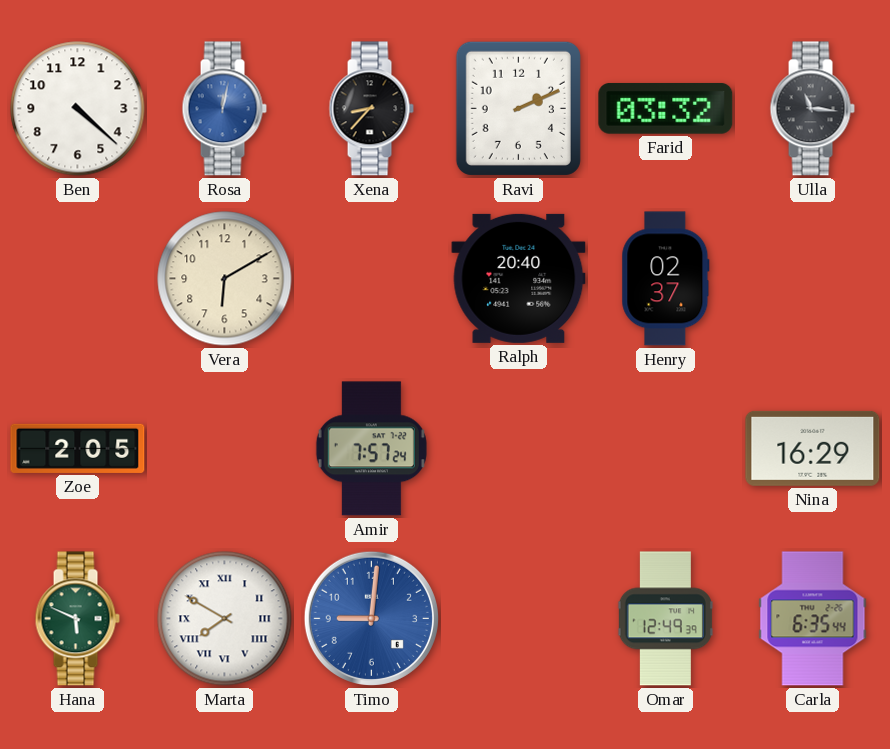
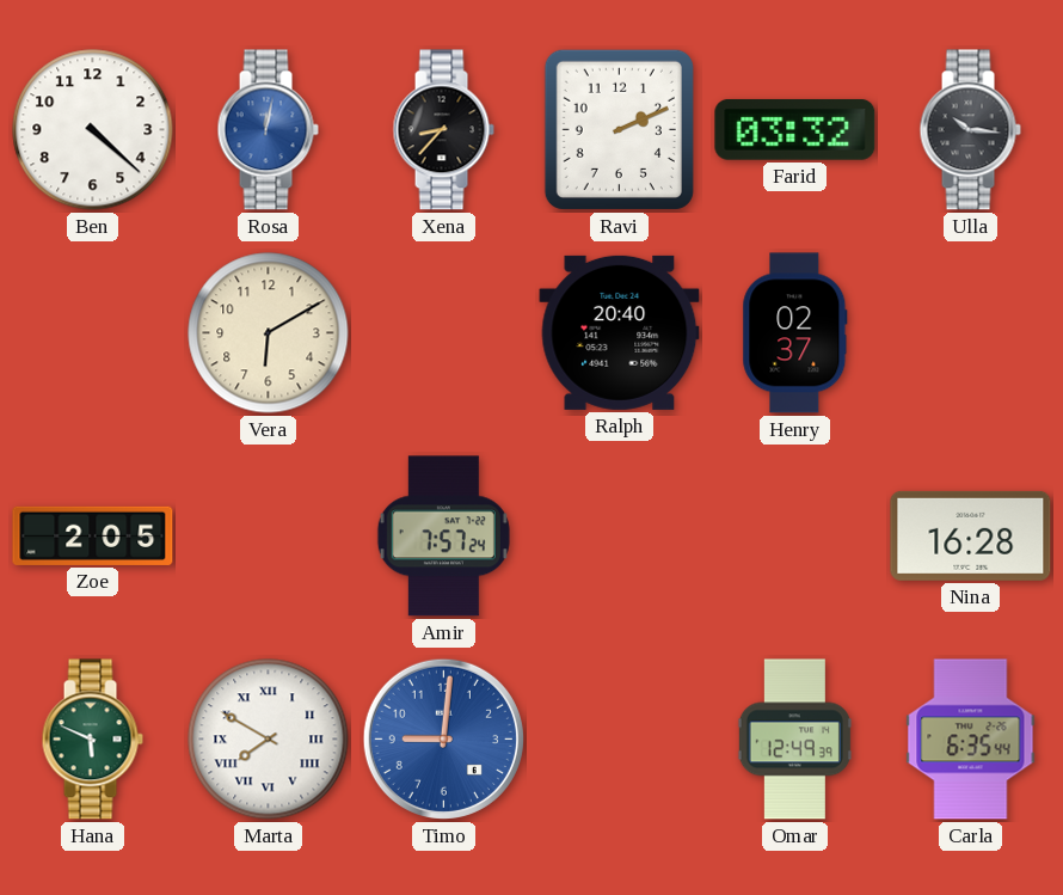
Ulla: 11:16 -> 10:16
Nina: 16:29 -> 16:28
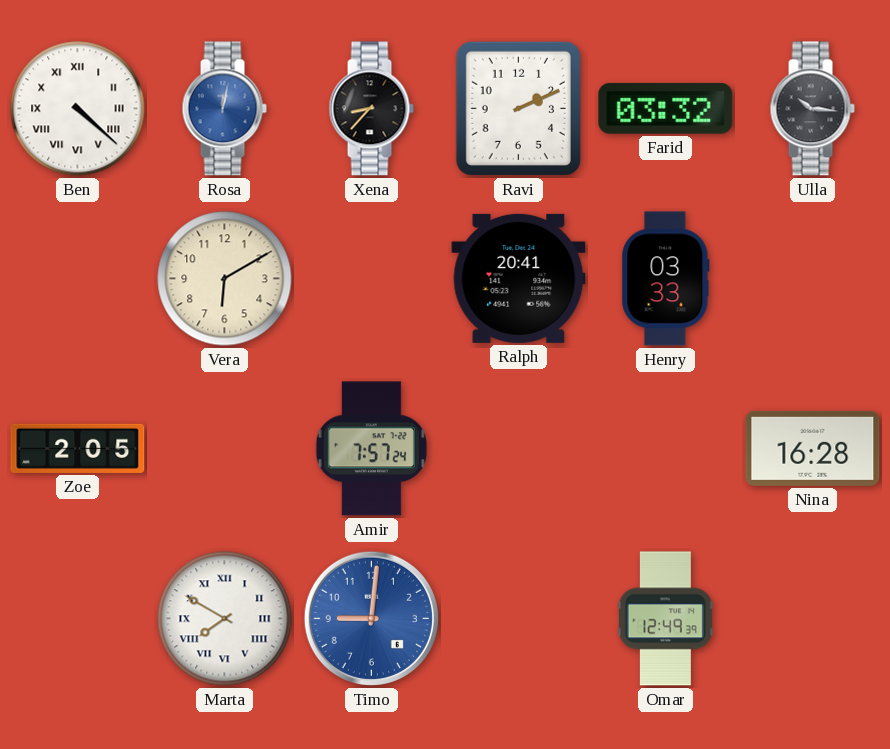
Ben numerals: Arabic -> Roman
Ralph: 20:40 -> 20:41
Henry: 02:37 -> 03:33
Hana: 5:49 -> none
Carla: 6:35 -> none
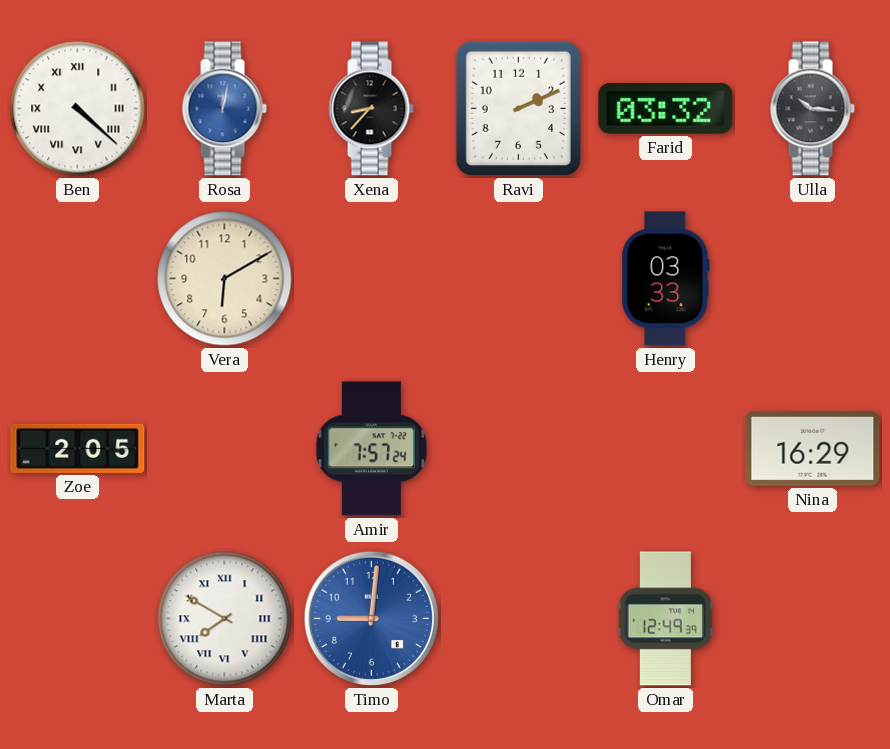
Ralph: 20:41 -> none
Nina: 16:28 -> 16:29
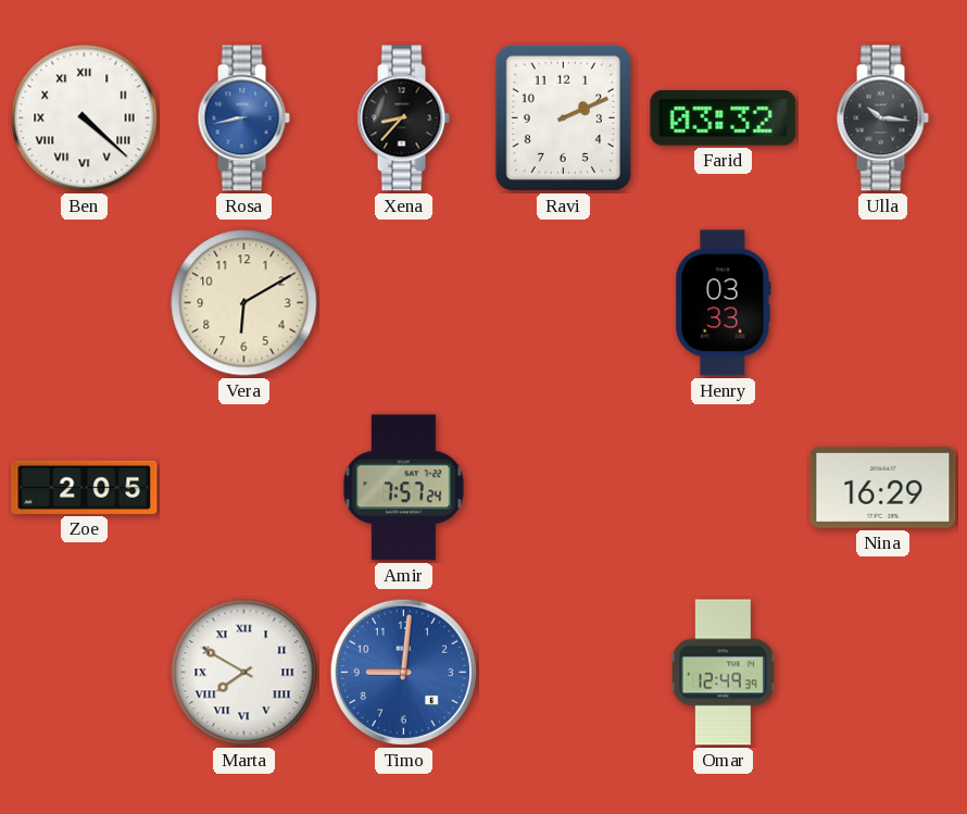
Rosa: 12:02 -> 8:43
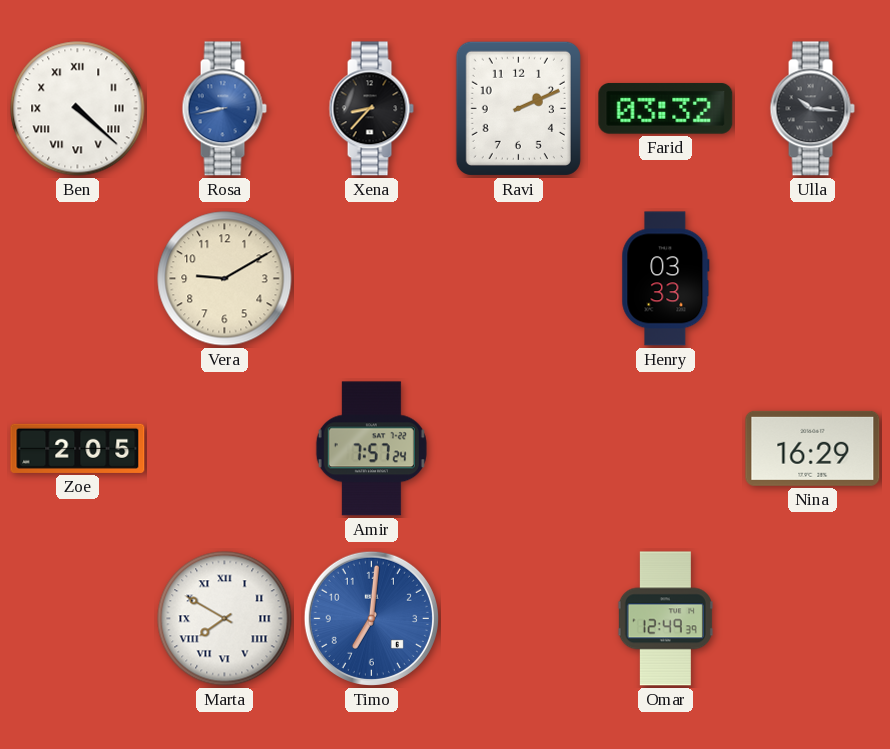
Vera: 6:10 -> 9:10
Timo: 9:01 -> 7:01
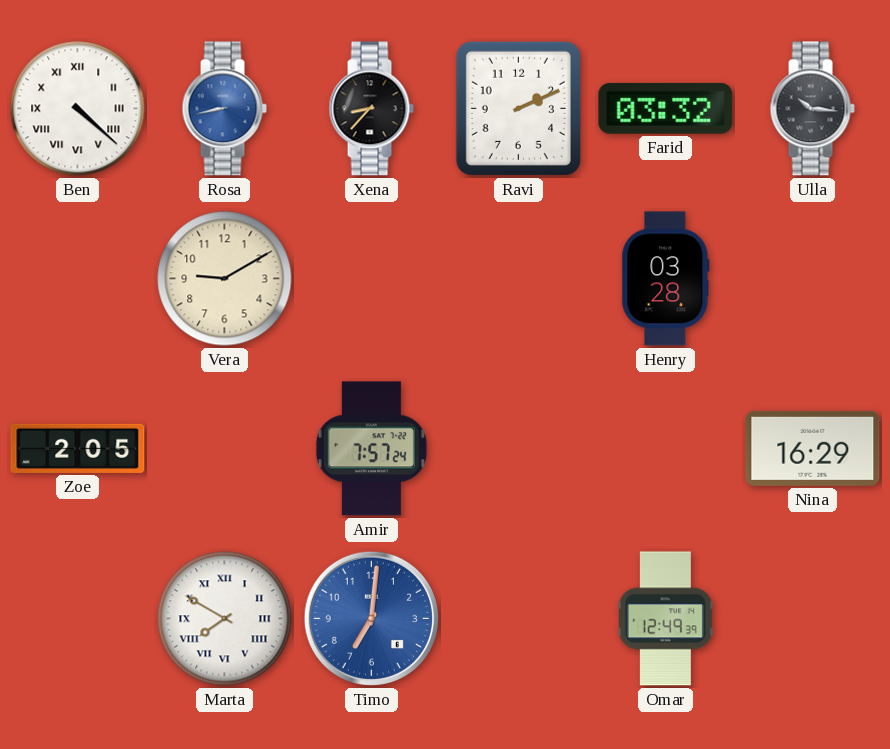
Henry: 03:33 -> 03:28
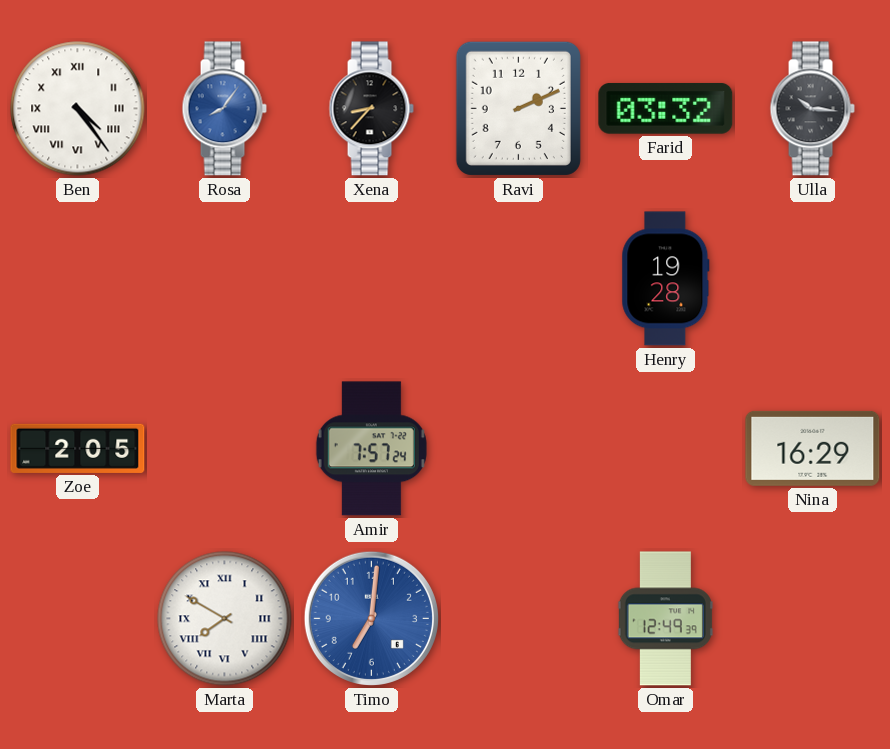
Ben: 4:22 -> 4:24
Rosa: 8:43 -> 8:06
Vera: 9:10 -> none
Henry: 03:28 -> 19:28
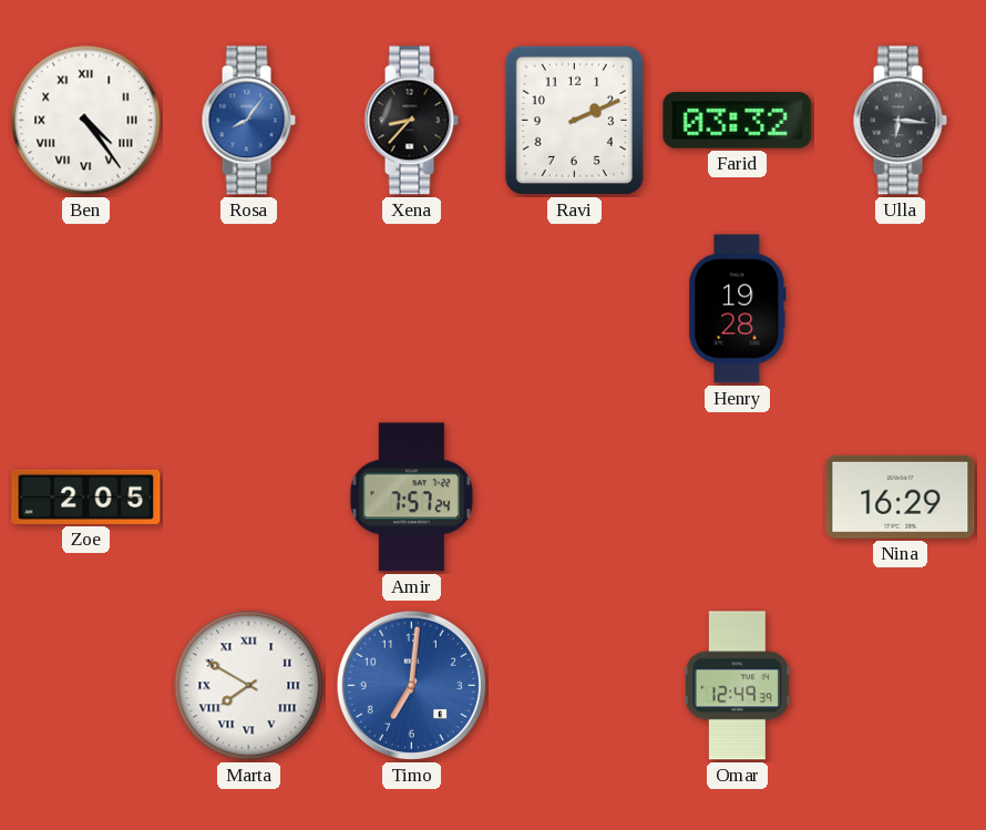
Ulla: 10:16 -> 6:16
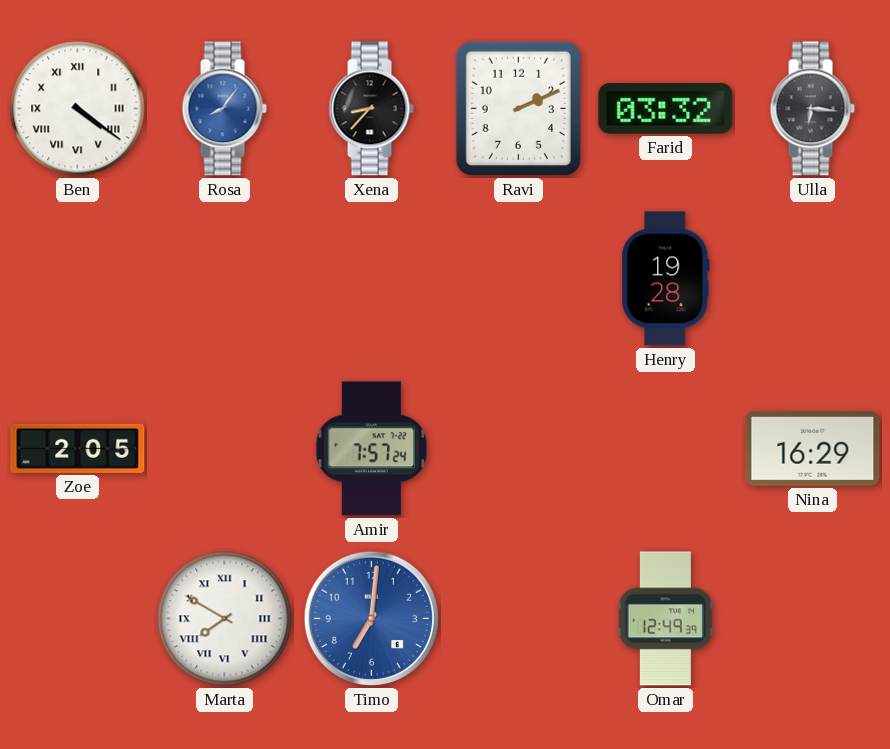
Ben: 4:24 -> 4:21
